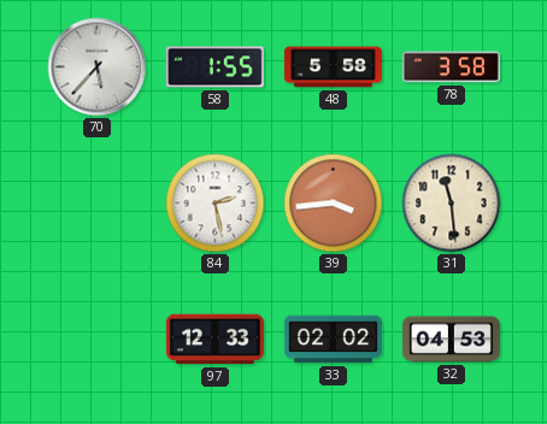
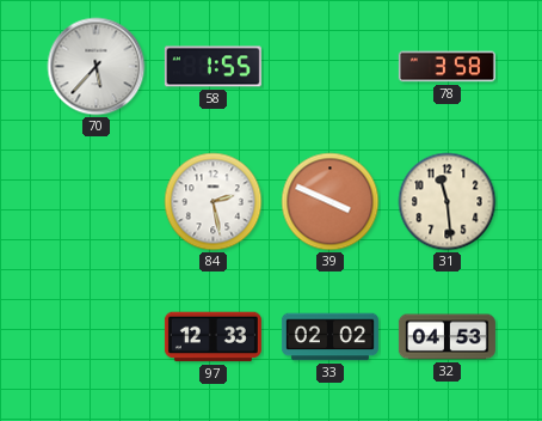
48: 5:58 -> none
39: 3:44 -> 3:49
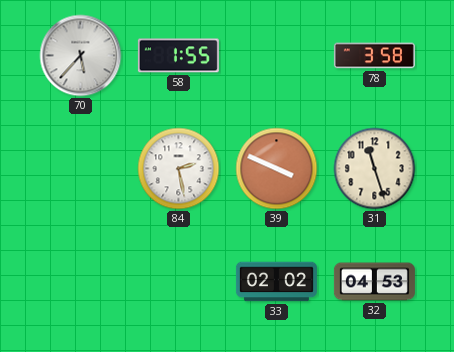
31: 11:29 -> 11:27
97: 12:33 -> none
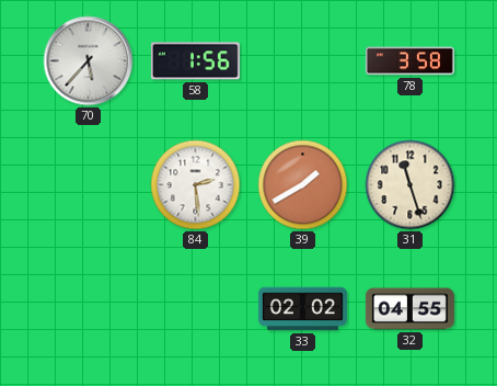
58: 1:55 -> 1:56
84: 2:28 -> 2:29
39: 3:49 -> 1:40
32: 04:53 -> 04:55
